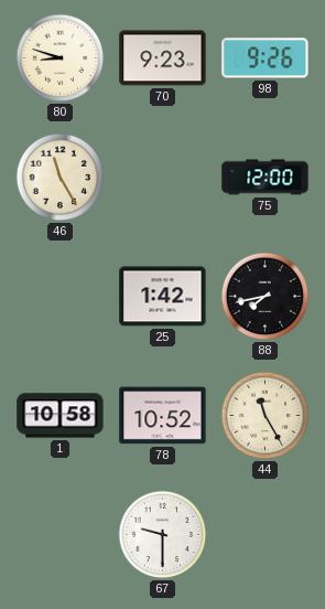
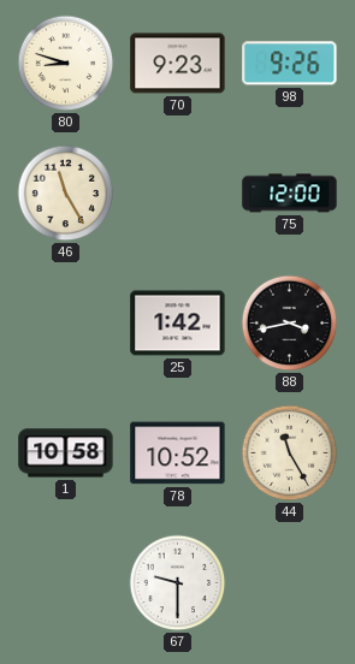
88: 7:43 -> 3:43
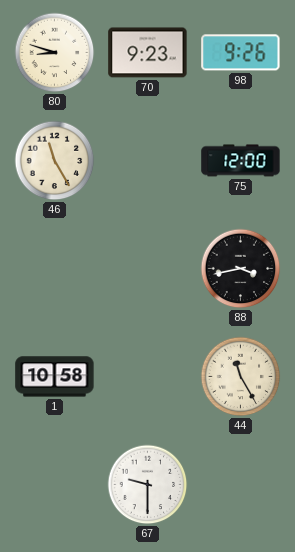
25: 1:42 -> none
78: 10:52 -> none
